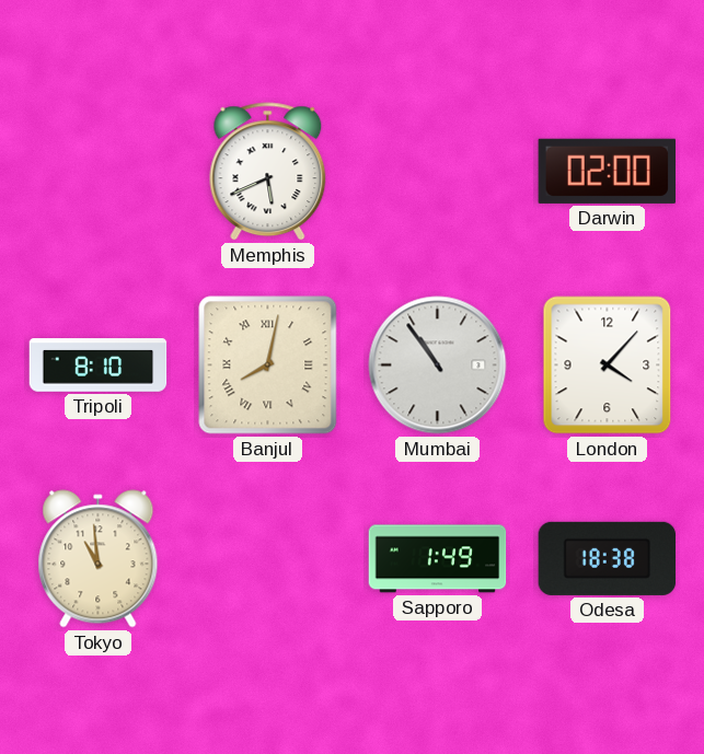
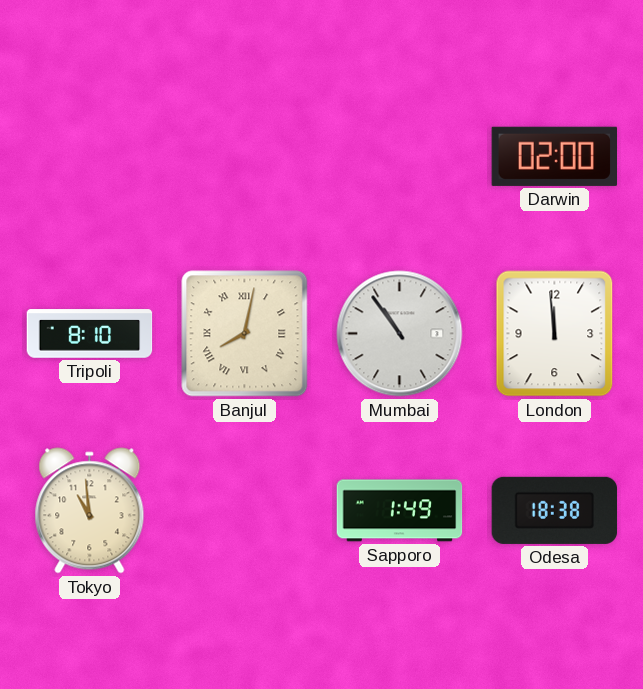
Memphis: 5:41 -> none
London: 4:07 -> 11:59
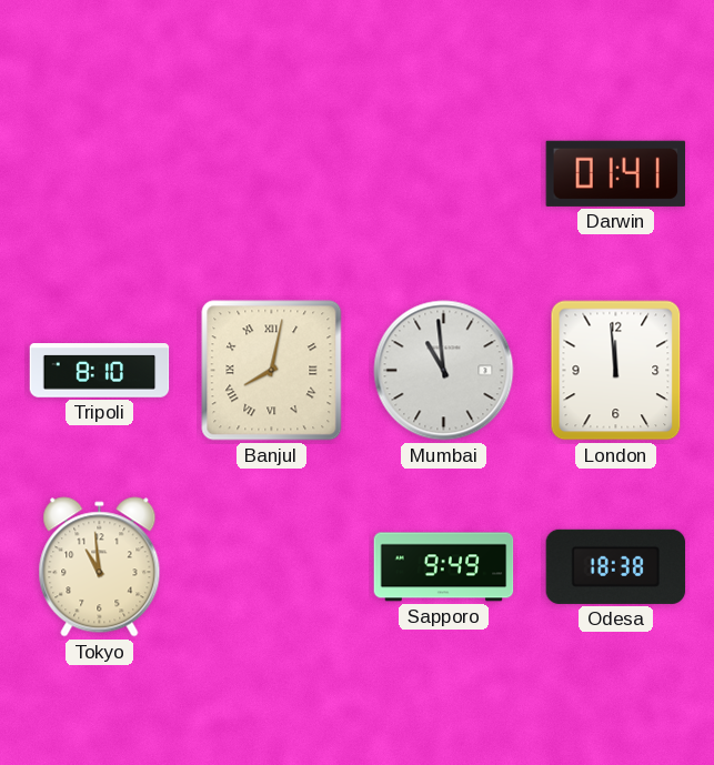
Darwin: 02:00 -> 01:41
Mumbai: 10:54 -> 10:59
Sapporo: 1:49 -> 9:49
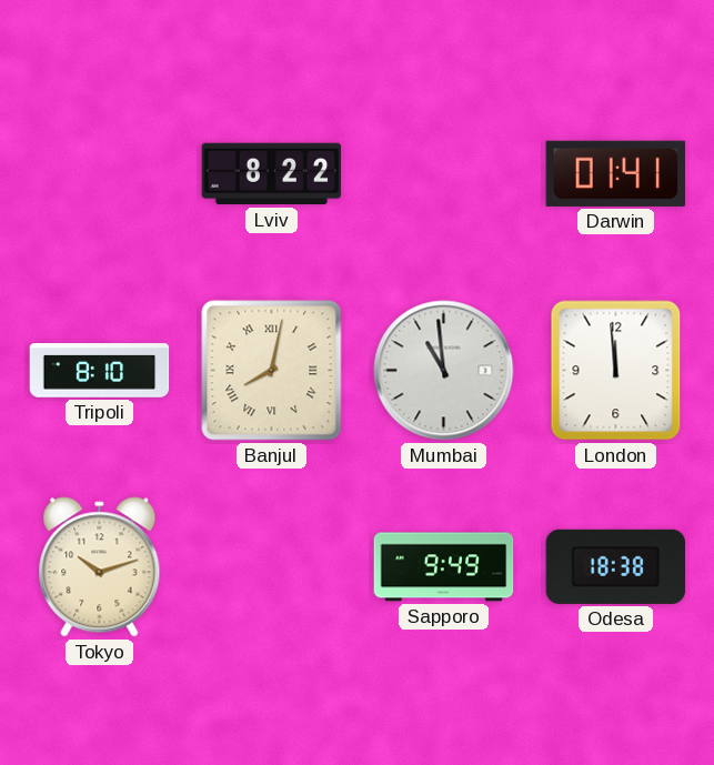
Lviv: none -> 8:22
Tokyo: 10:59 -> 10:12
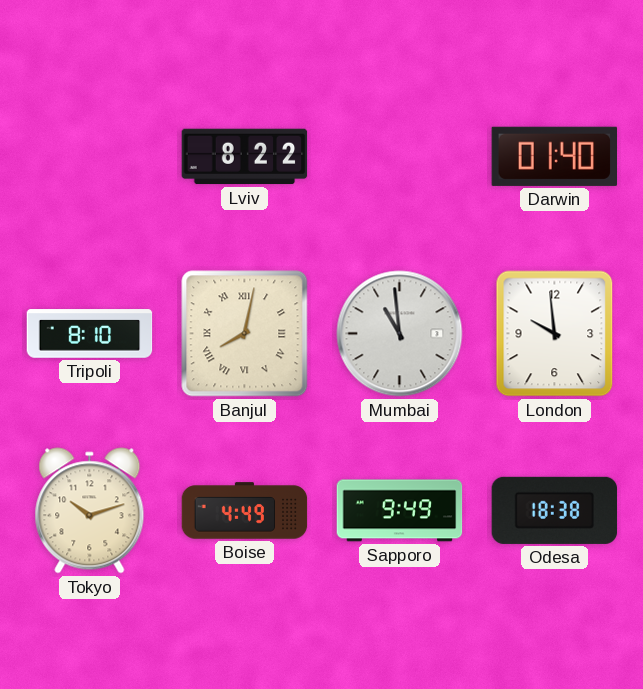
Darwin: 01:41 -> 01:40
London: 11:59 -> 9:59
Boise: none -> 4:49
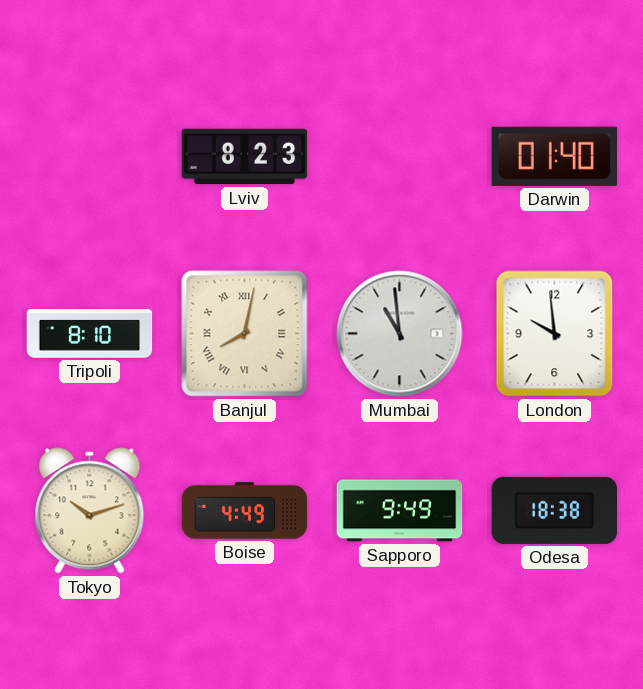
Lviv: 8:22 -> 8:23
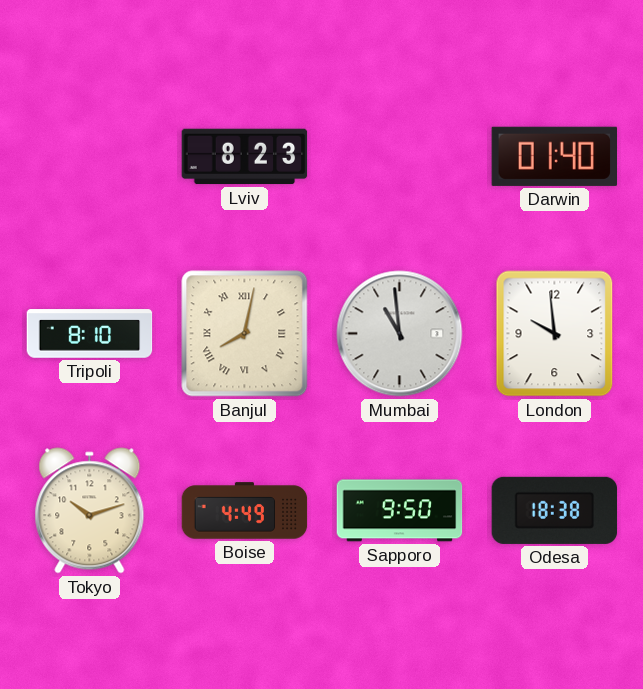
Sapporo: 9:49 -> 9:50
